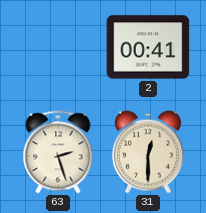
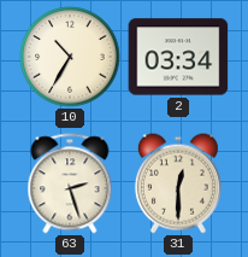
10: none -> 10:35
2: 00:41 -> 03:34
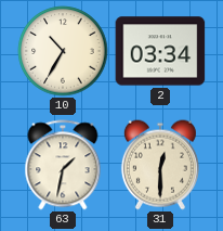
63: 2:27 -> 1:32
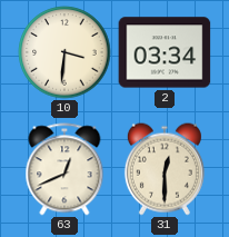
10: 10:35 -> 3:31
63: 1:32 -> 12:41
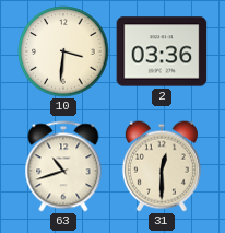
2: 03:34 -> 03:36
63: 12:41 -> 10:42
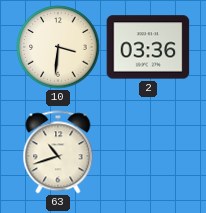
31: 12:30 -> none
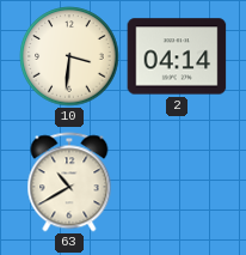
2: 03:36 -> 04:14
63: 10:42 -> 10:40
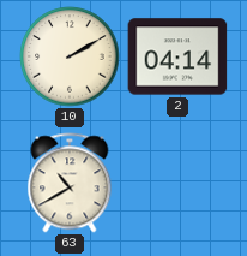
10: 3:31 -> 2:10
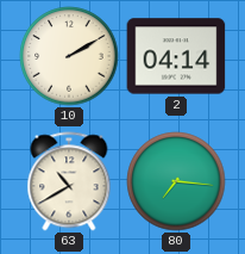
80: none -> 7:16
